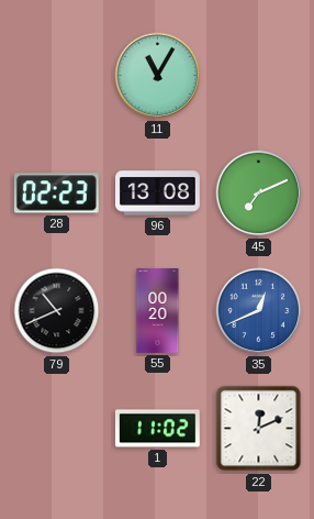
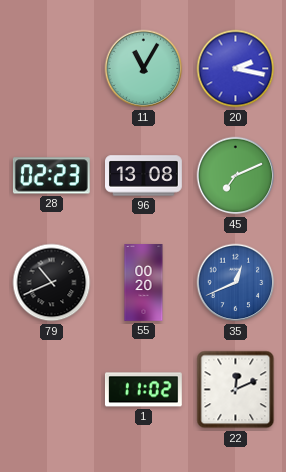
20: none -> 2:17
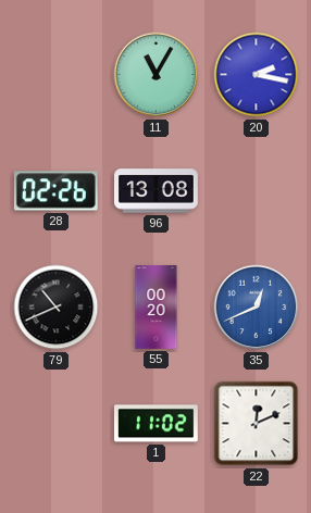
28: 02:23 -> 02:26
45: 7:11 -> none
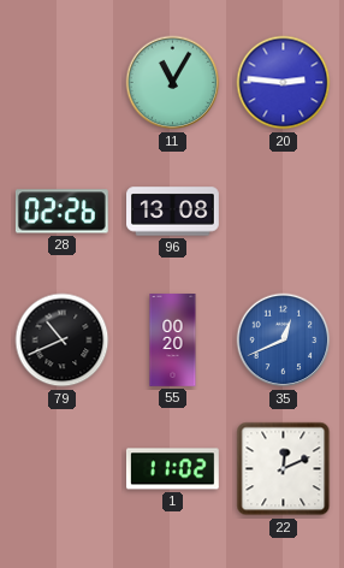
20: 2:17 -> 2:46
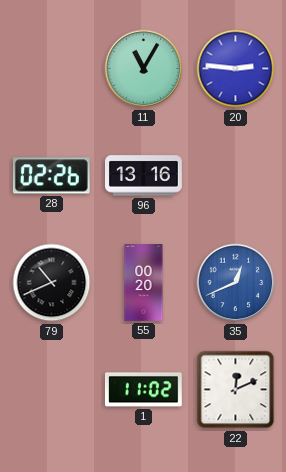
96: 13:08 -> 13:16
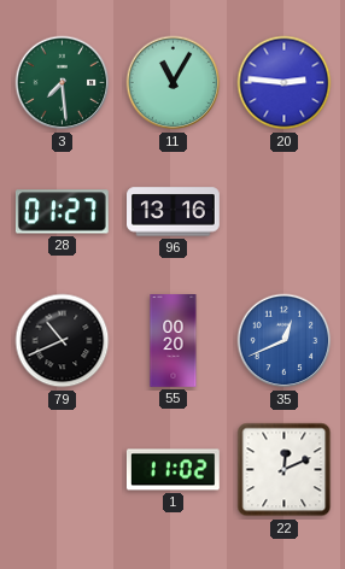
3: none -> 7:29
28: 02:26 -> 01:27
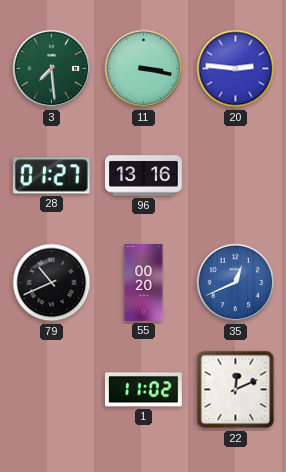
11: 11:05 -> 3:17
